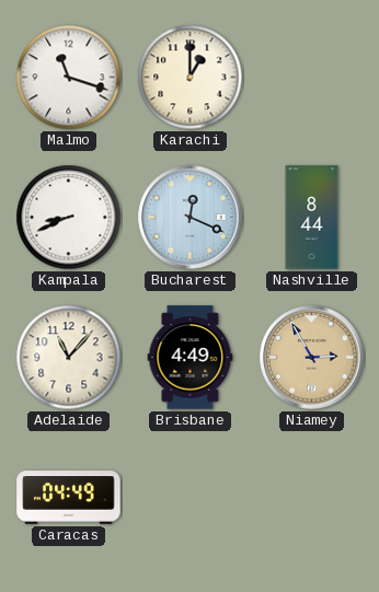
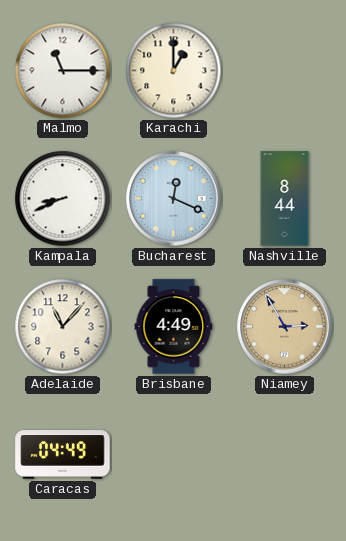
Malmo: 11:18 -> 11:15
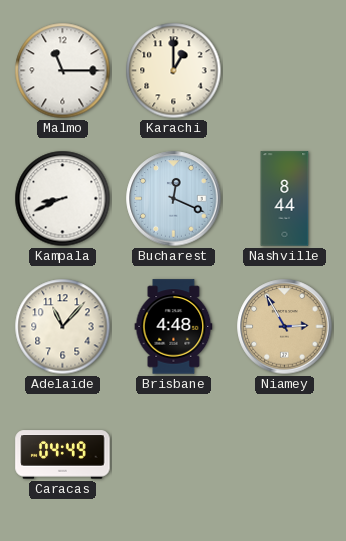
Brisbane: 4:49 -> 4:48
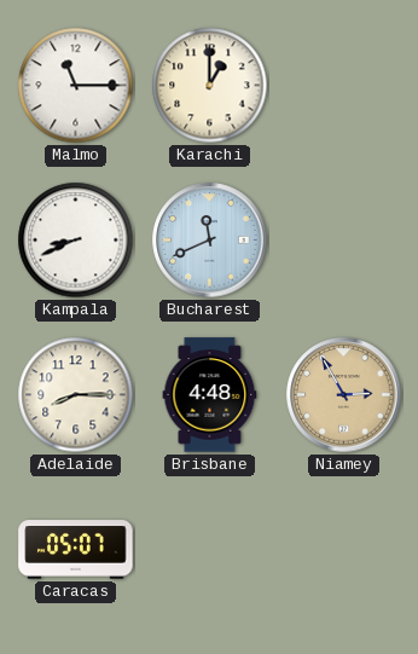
Bucharest: 12:19 -> 11:41
Nashville: 8:44 -> none
Adelaide: 11:07 -> 8:15
Caracas: 04:49 -> 05:07
